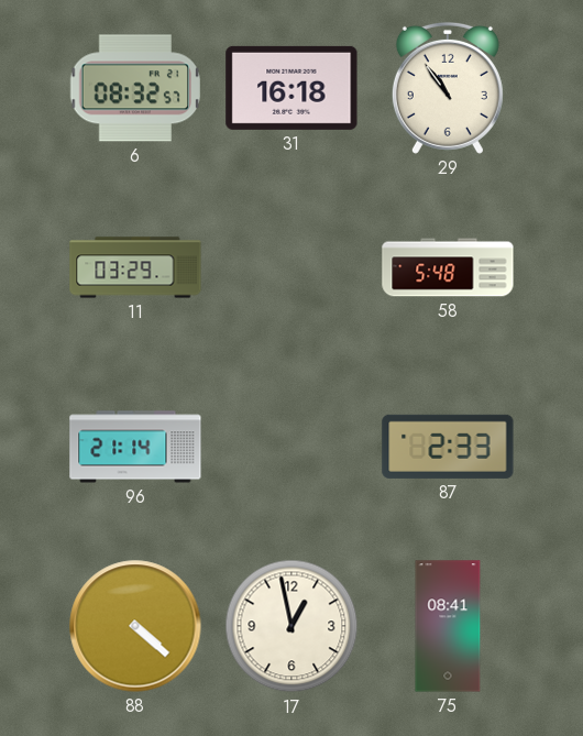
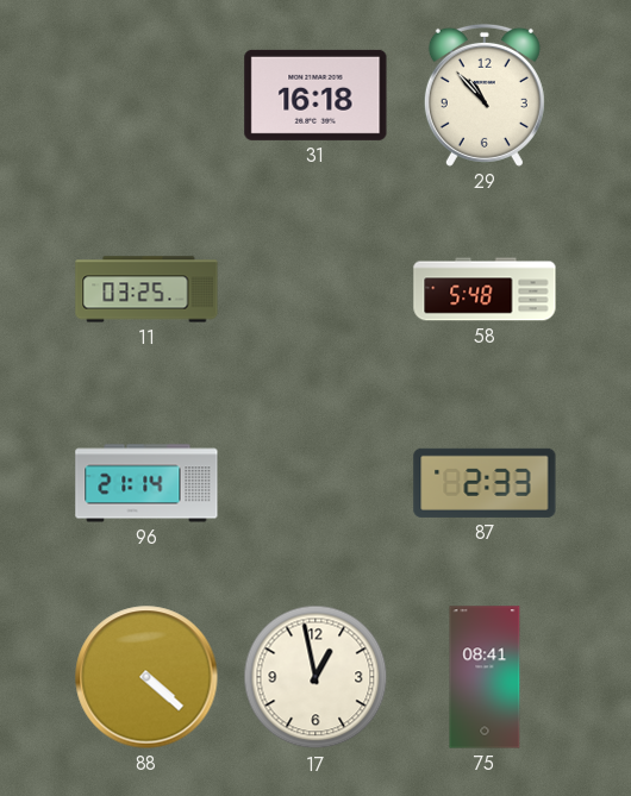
6: 08:32 -> none
29: 10:54 -> 10:53
11: 03:29 -> 03:25
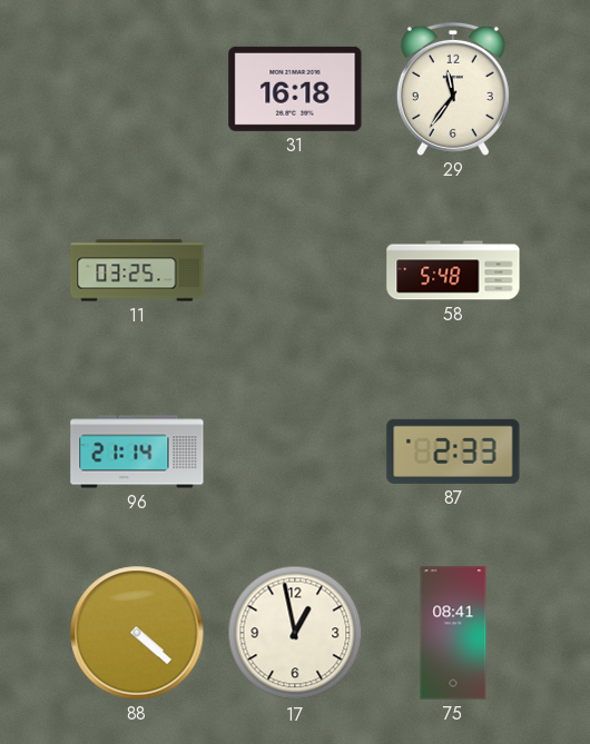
29: 10:53 -> 11:36
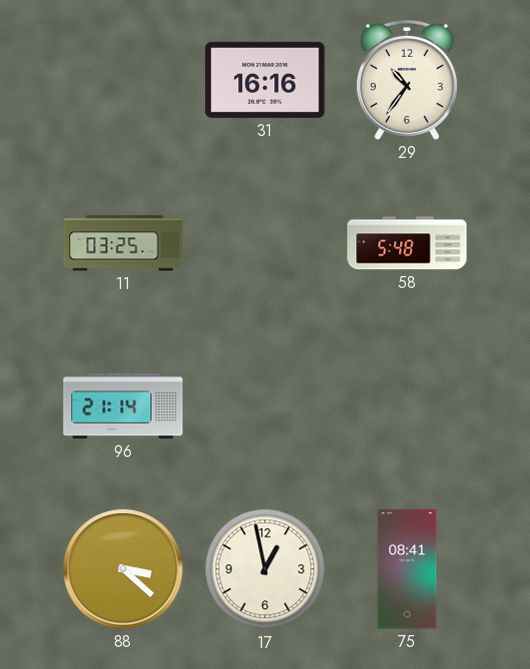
31: 16:18 -> 16:16
29: 11:36 -> 10:36
87: 2:33 -> none
88: 4:22 -> 3:22
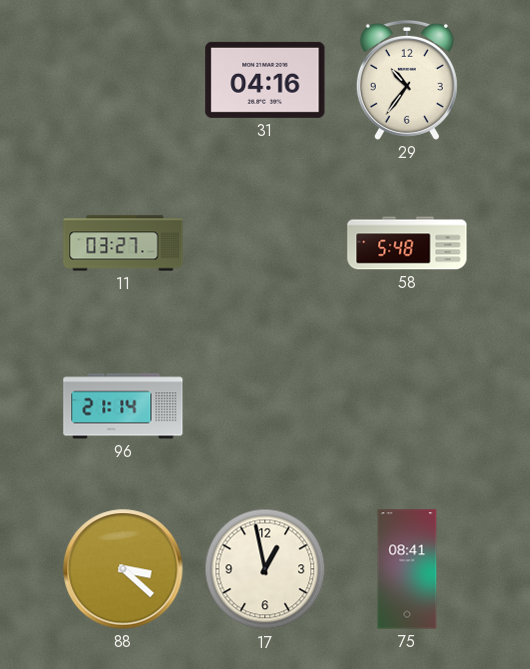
31: 16:16 -> 04:16
11: 03:25 -> 03:27
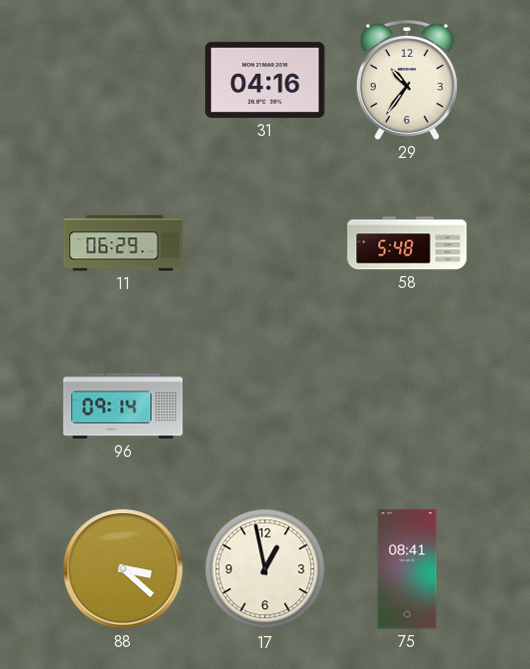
11: 03:27 -> 06:29
96: 21:14 -> 09:14
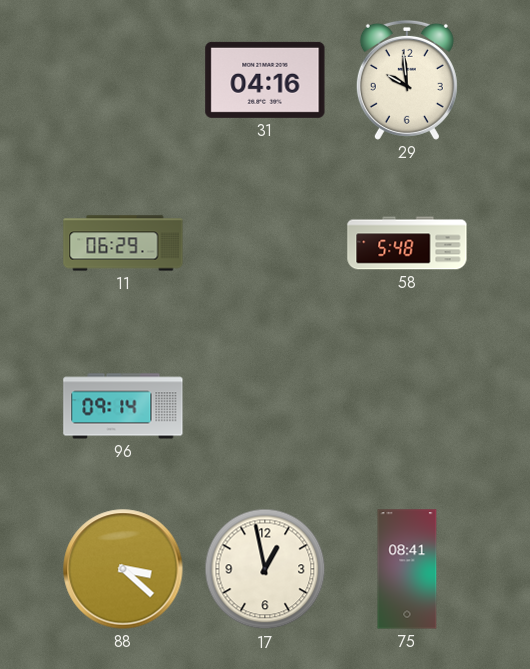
29: 10:36 -> 9:59
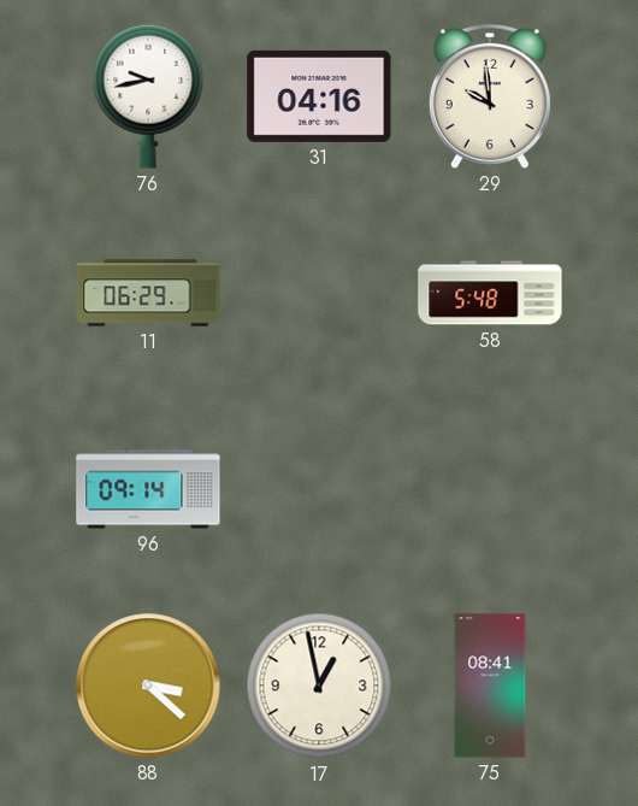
76: none -> 9:43
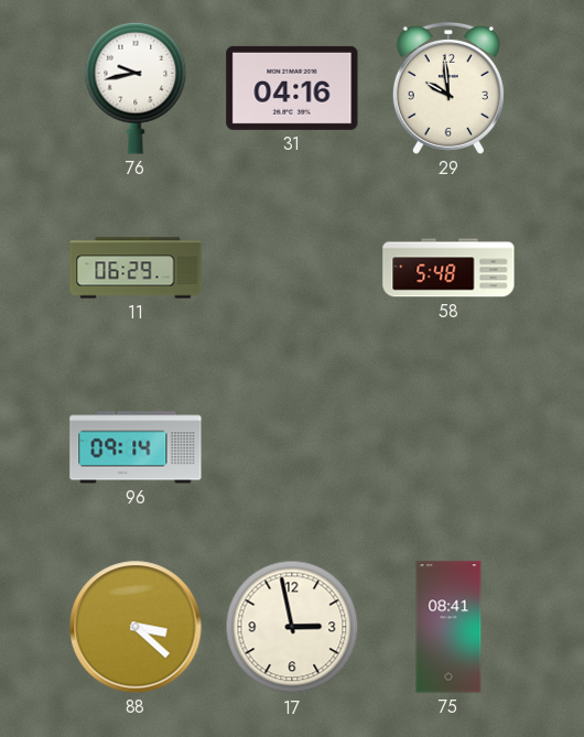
17: 12:58 -> 2:58
